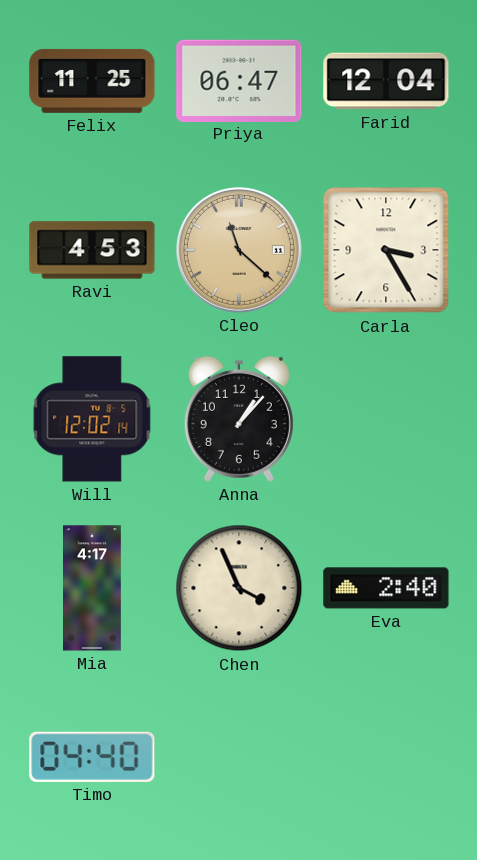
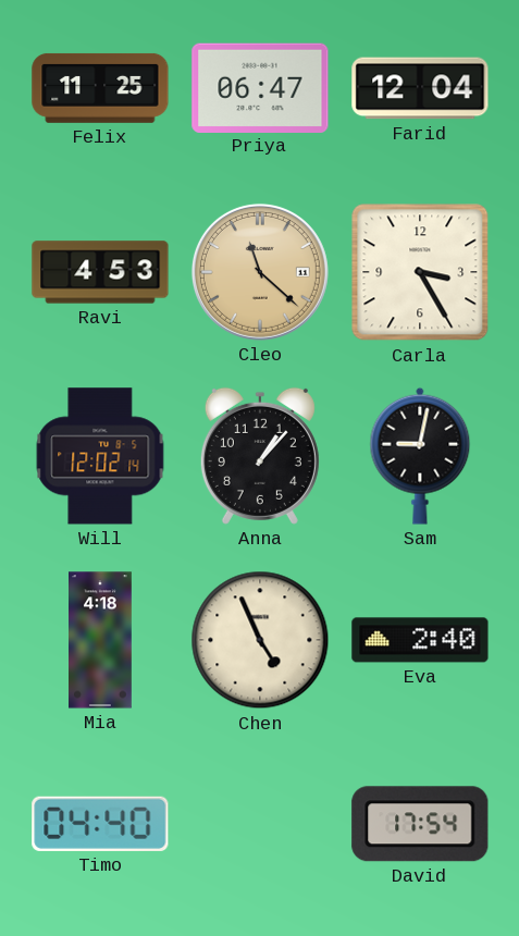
Sam: none -> 9:02
Mia: 4:17 -> 4:18
Chen: 3:56 -> 4:56
David: none -> 17:54
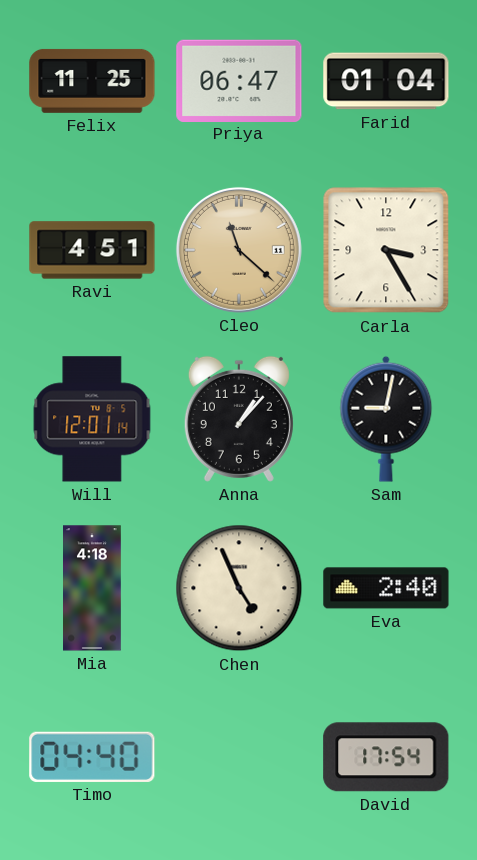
Farid: 12:04 -> 01:04
Ravi: 4:53 -> 4:51
Will: 12:02 -> 12:01
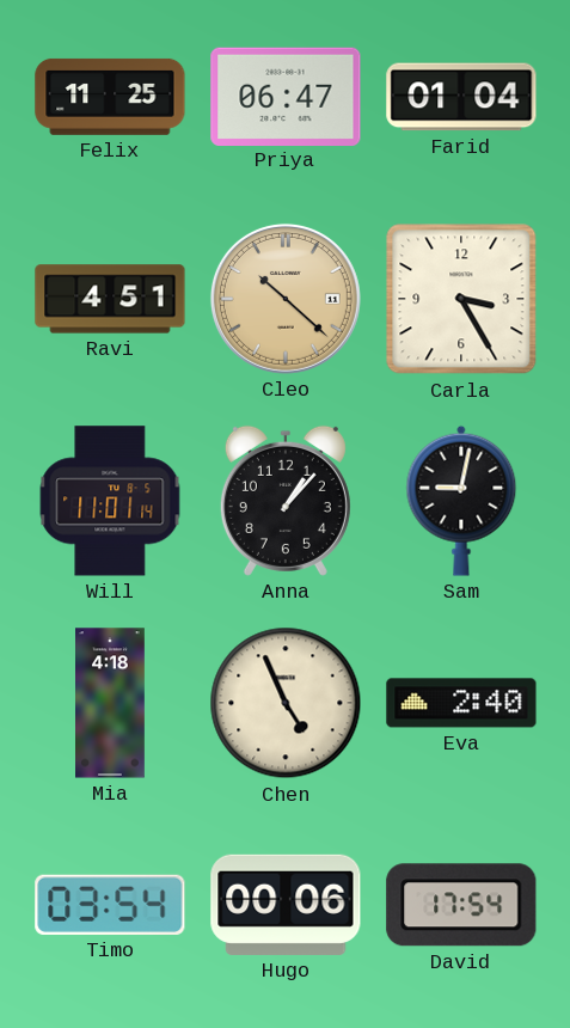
Cleo: 11:22 -> 10:22
Will: 12:01 -> 11:01
Timo: 04:40 -> 03:54
Hugo: none -> 00:06
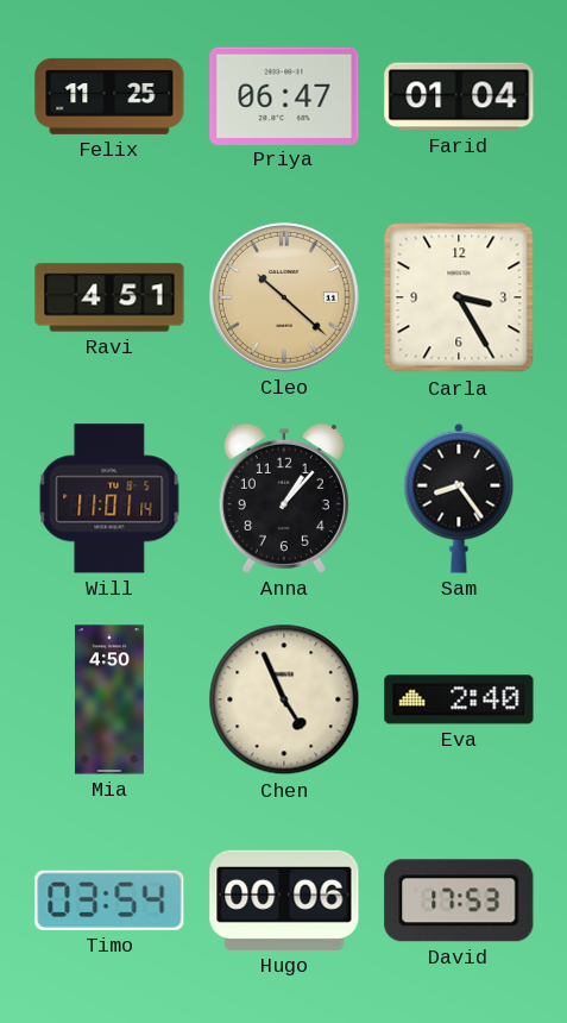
Sam: 9:02 -> 8:24
Mia: 4:18 -> 4:50
David: 17:54 -> 17:53
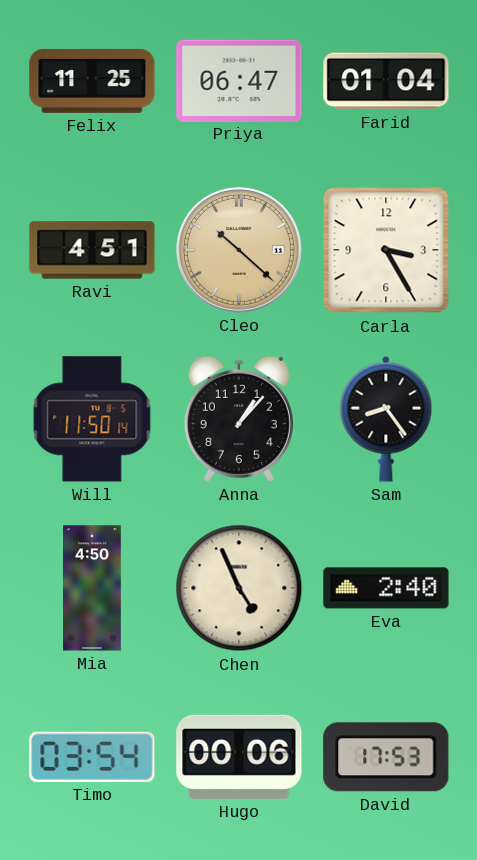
Will: 11:01 -> 11:50
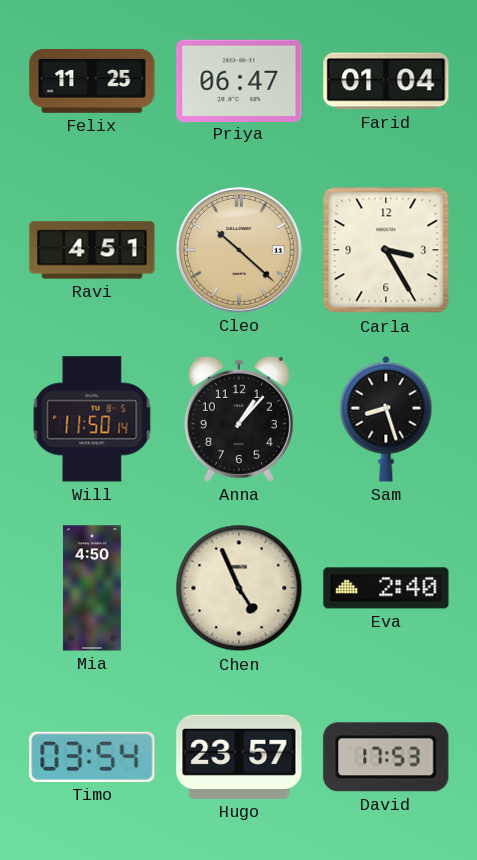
Sam: 8:24 -> 8:27
Hugo: 00:06 -> 23:57
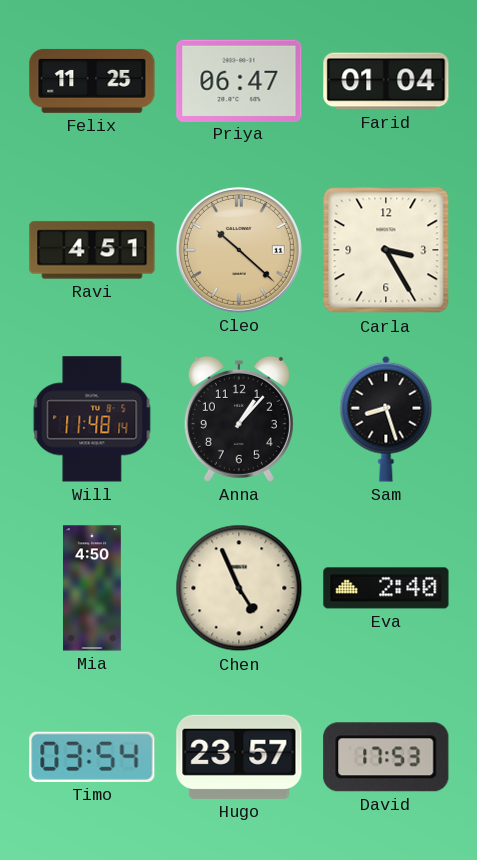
Will: 11:50 -> 11:48
